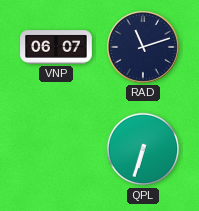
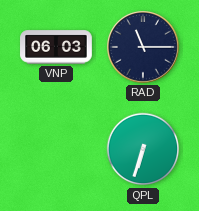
VNP: 06:07 -> 06:03
RAD: 11:12 -> 11:15
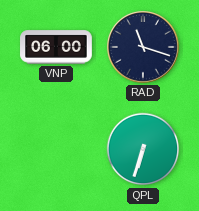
VNP: 06:03 -> 06:00
RAD: 11:15 -> 11:18
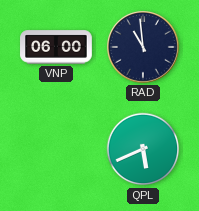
RAD: 11:18 -> 10:59
QPL: 6:33 -> 5:41
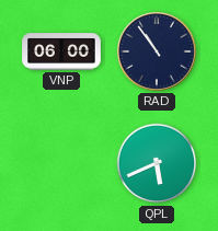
RAD: 10:59 -> 10:54
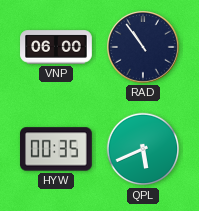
HYW: none -> 00:35
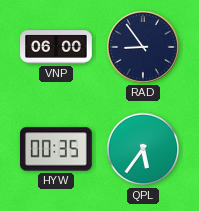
RAD: 10:54 -> 8:54
QPL: 5:41 -> 5:36
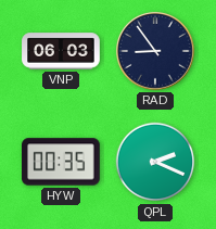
VNP: 06:00 -> 06:03
QPL: 5:36 -> 2:19
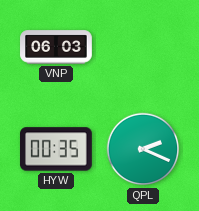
RAD: 8:54 -> none
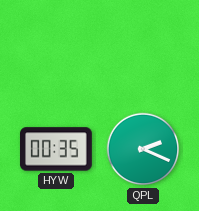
VNP: 06:03 -> none
